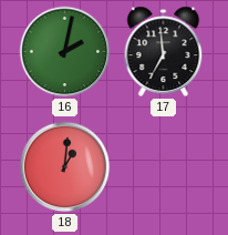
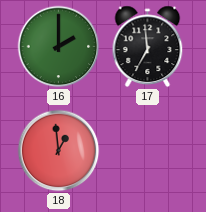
16: 2:02 -> 2:00
18: 1:01 -> 12:59
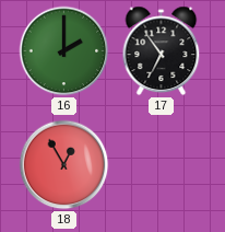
17: 6:59 -> 6:54
18: 12:59 -> 12:55
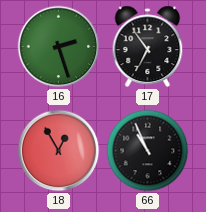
16: 2:00 -> 2:27
66: none -> 10:56
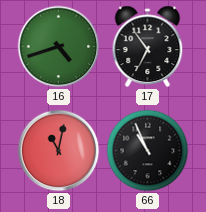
16: 2:27 -> 4:42
18: 12:55 -> 11:02
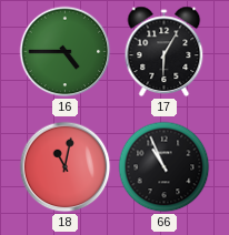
16: 4:42 -> 4:45
17: 6:54 -> 6:05
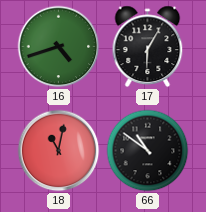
16: 4:45 -> 4:42
66: 10:56 -> 10:51
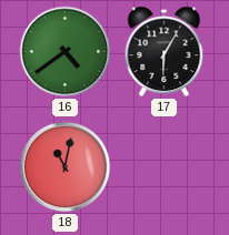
16: 4:42 -> 4:39
66: 10:51 -> none
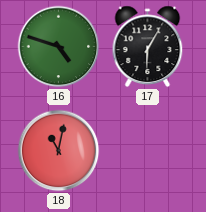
16: 4:39 -> 4:48
